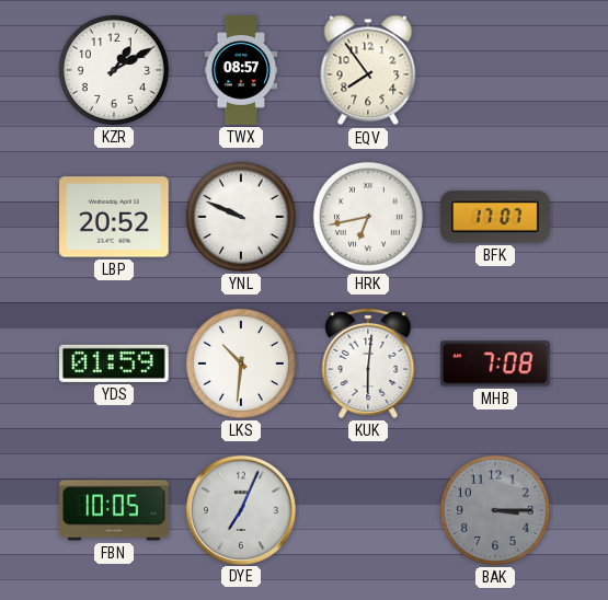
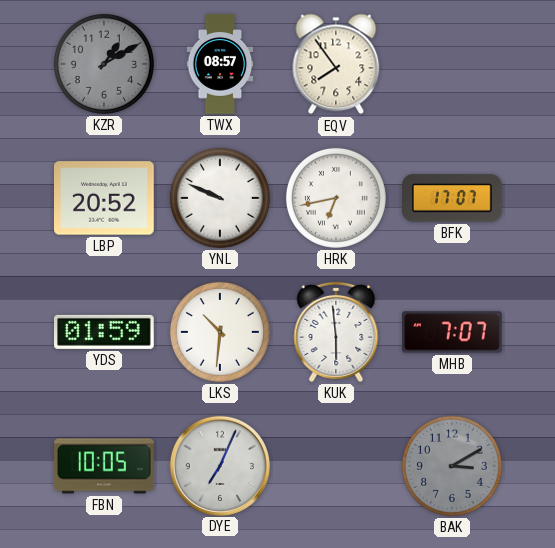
KZR dial: white -> grey
KUK: 6:01 -> 5:59
MHB: 7:08 -> 7:07
BAK: 3:15 -> 3:10
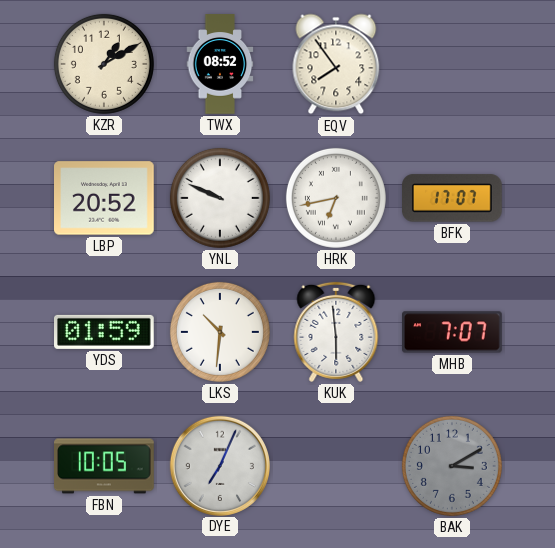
KZR dial: grey -> cream
TWX: 08:57 -> 08:52
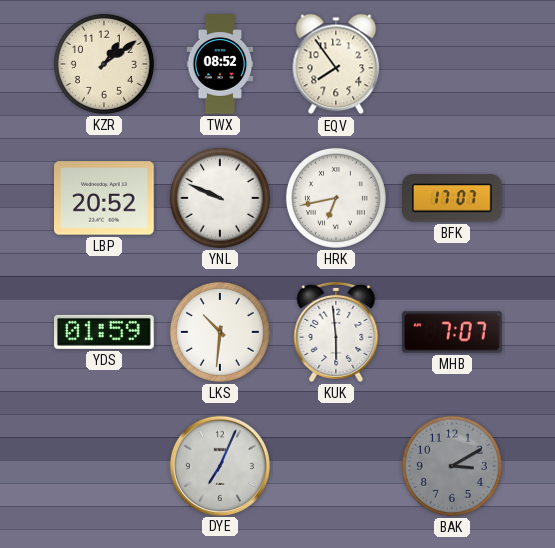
KZR: 1:10 -> 1:09
FBN: 10:05 -> none
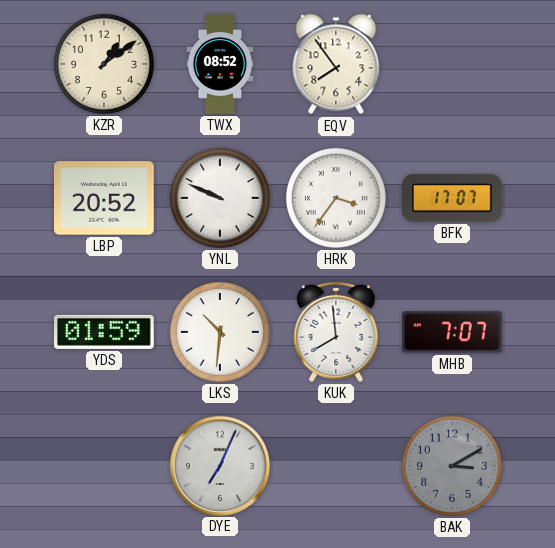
HRK: 6:43 -> 3:36
KUK: 5:59 -> 7:59
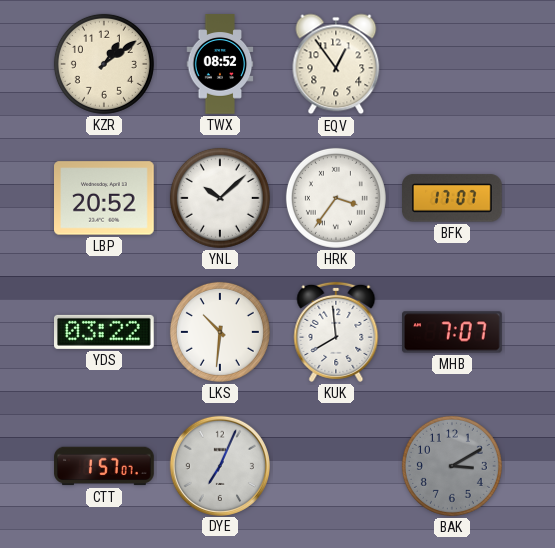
EQV: 7:54 -> 12:54
YNL: 9:49 -> 10:08
YDS: 01:59 -> 03:22
CTT: none -> 1:57
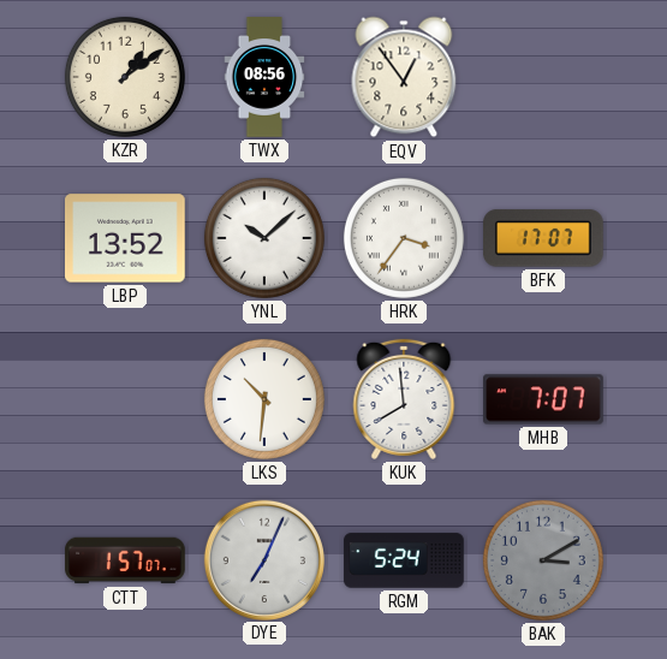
TWX: 08:52 -> 08:56
LBP: 20:52 -> 13:52
YDS: 03:22 -> none
RGM: none -> 5:24
